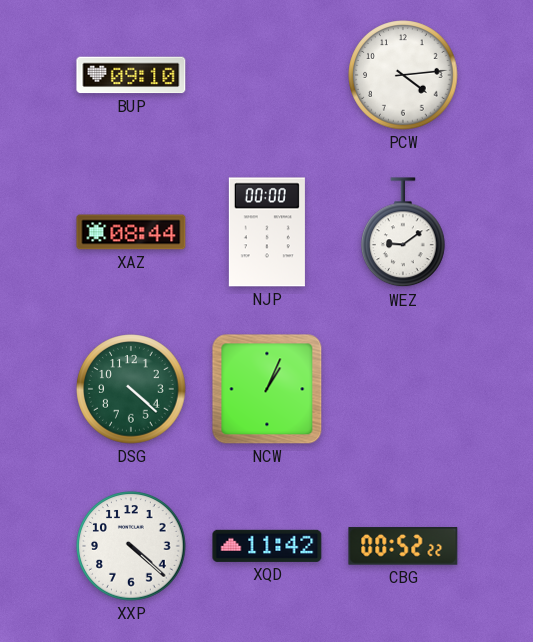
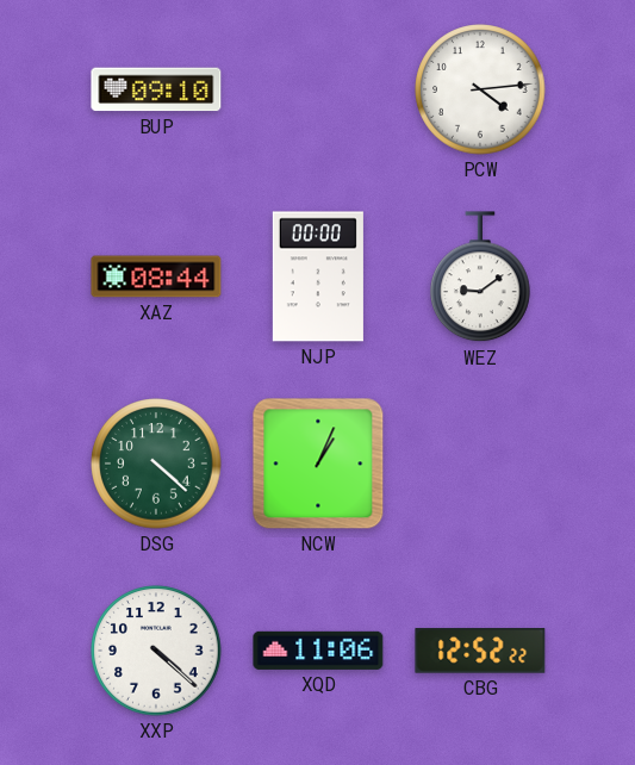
XQD: 11:42 -> 11:06
CBG: 00:52 -> 12:52
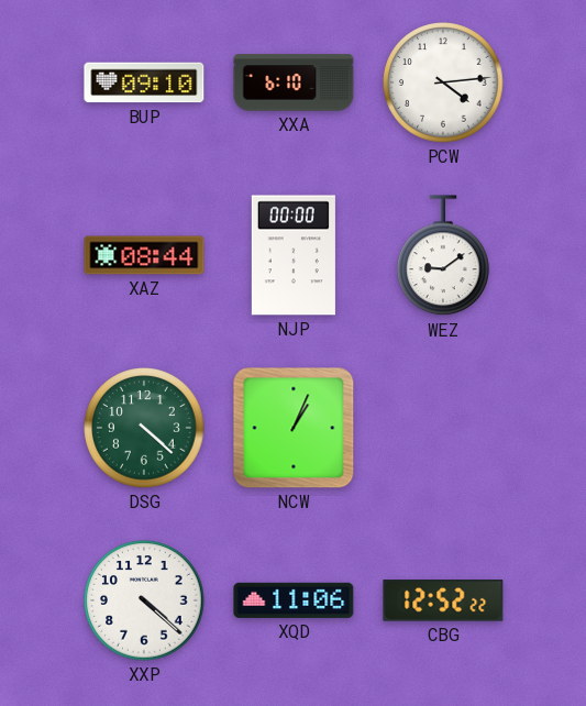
XXA: none -> 6:10
